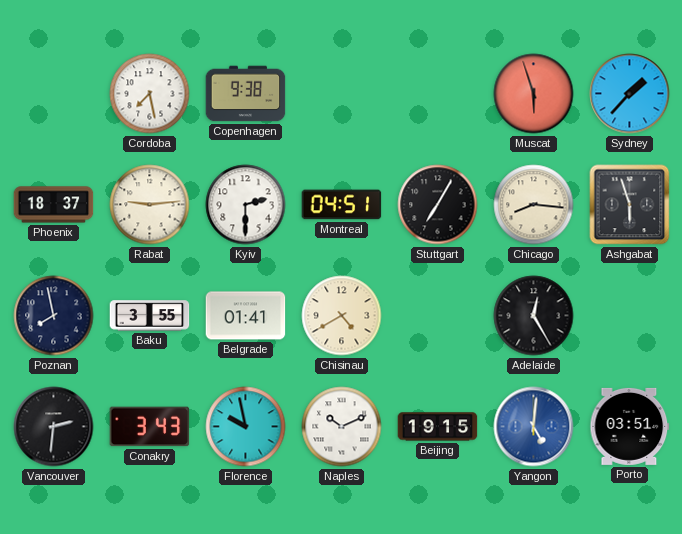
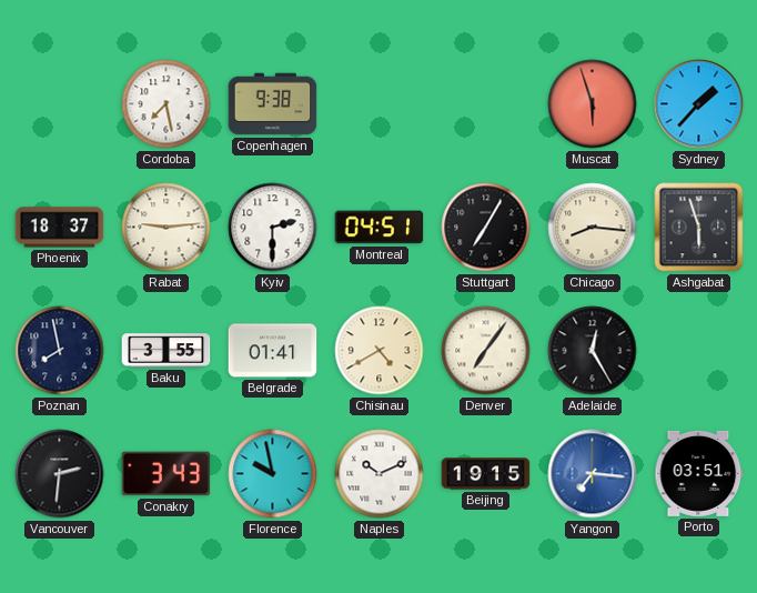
Denver: none -> 7:06
Yangon: 5:01 -> 7:16
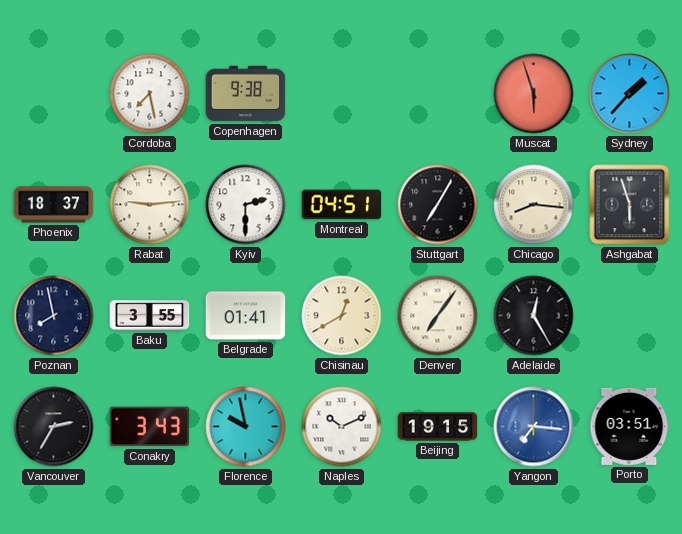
Chisinau: 4:40 -> 12:40
Vancouver: 2:31 -> 2:35
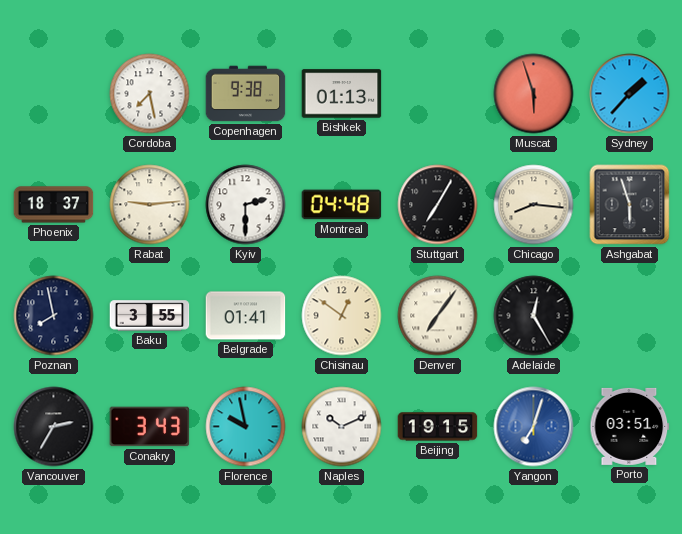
Bishkek: none -> 01:13
Montreal: 04:51 -> 04:48
Chisinau: 12:40 -> 12:51
Yangon: 7:16 -> 7:03
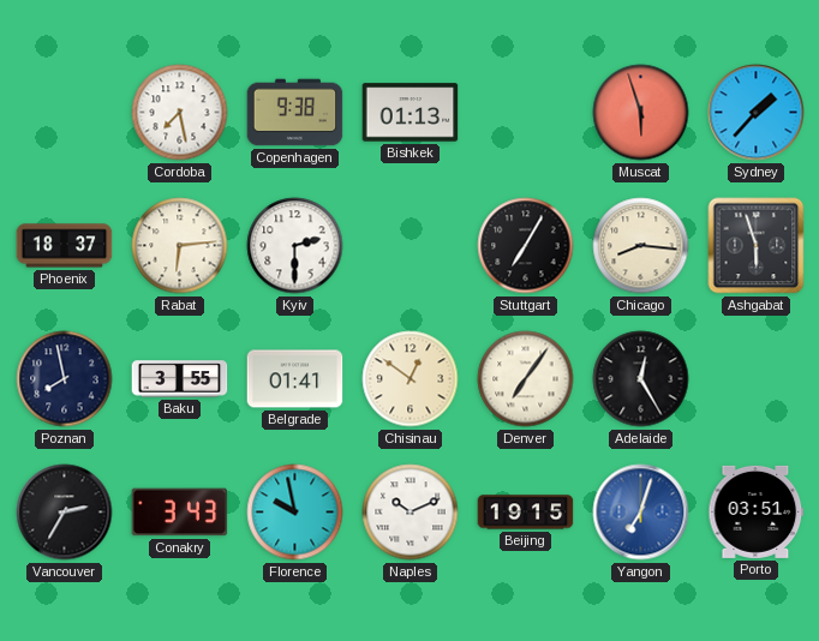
Rabat: 9:14 -> 6:14
Montreal: 04:48 -> none
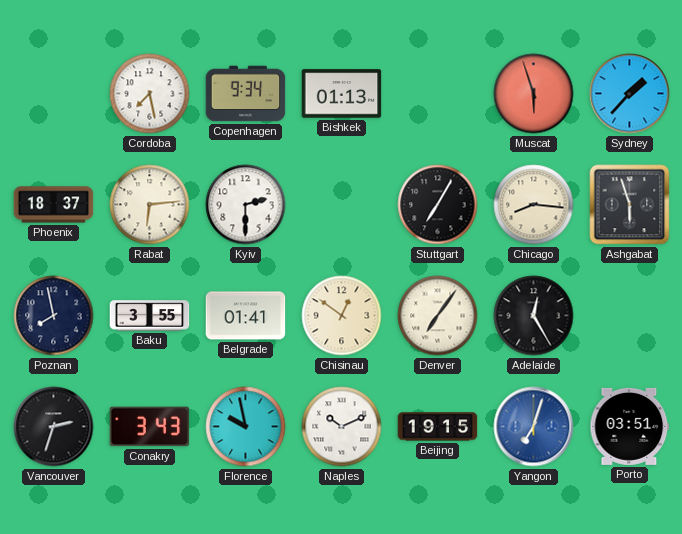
Copenhagen: 9:38 -> 9:34
Vancouver: 2:35 -> 2:33
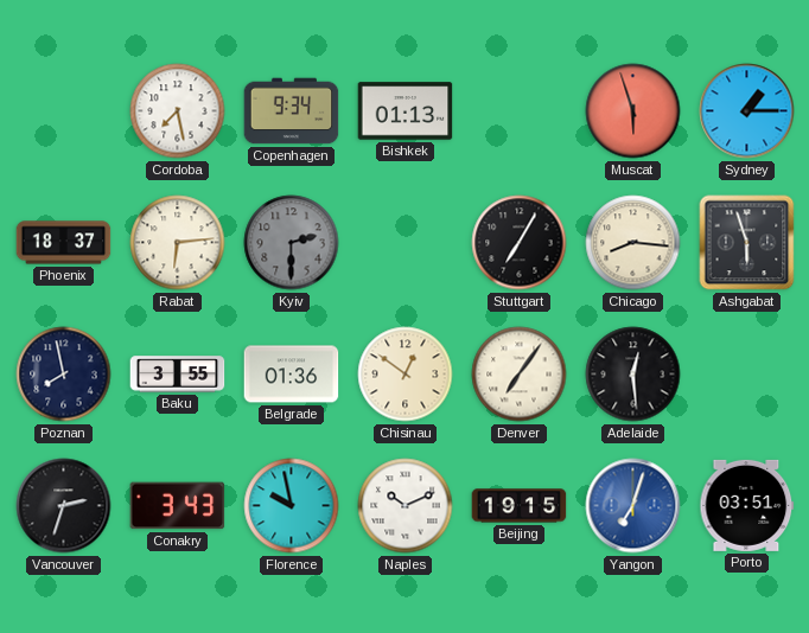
Sydney: 1:37 -> 1:15
Kyiv dial: white -> grey
Belgrade: 01:41 -> 01:36
Adelaide: 12:25 -> 12:29
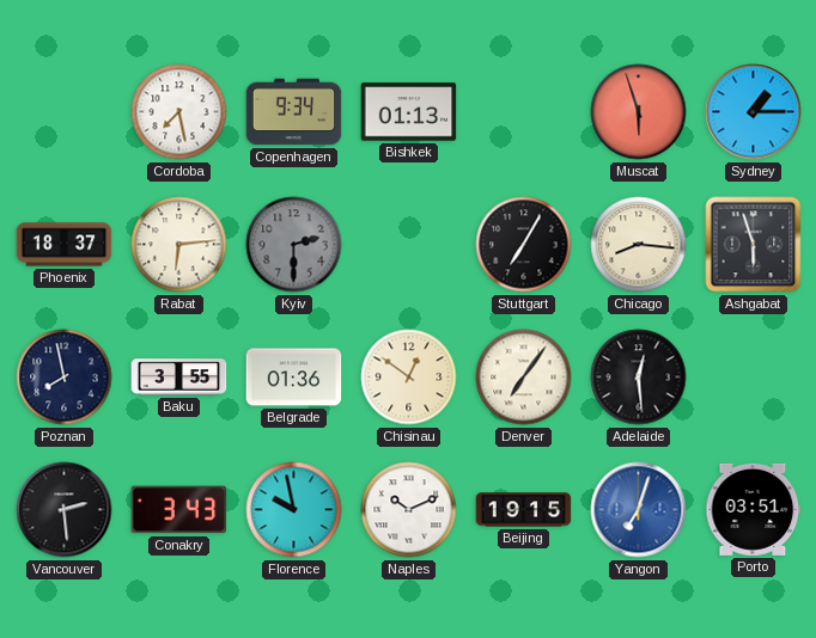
Vancouver: 2:33 -> 2:29
